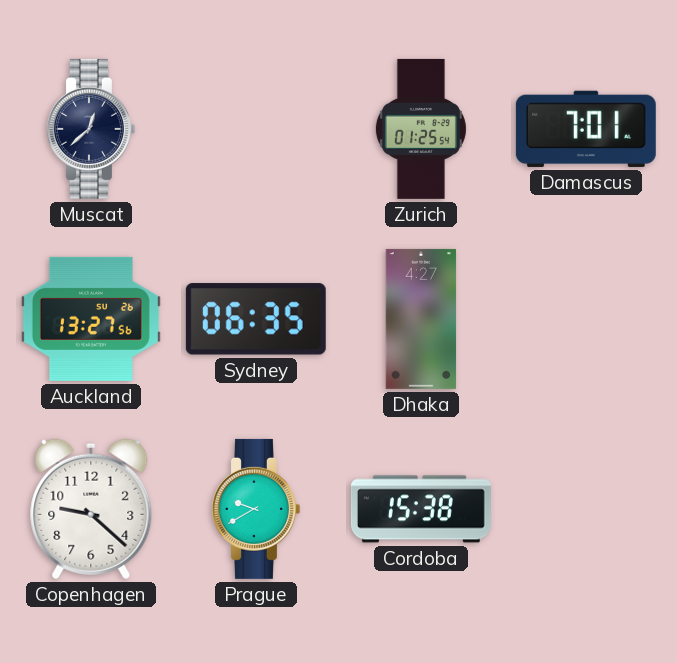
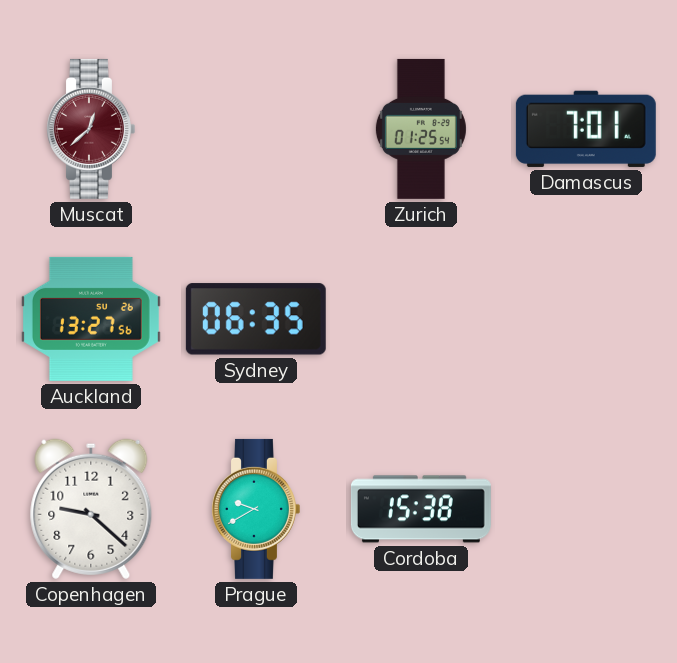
Muscat dial: navy -> burgundy
Dhaka: 4:27 -> none
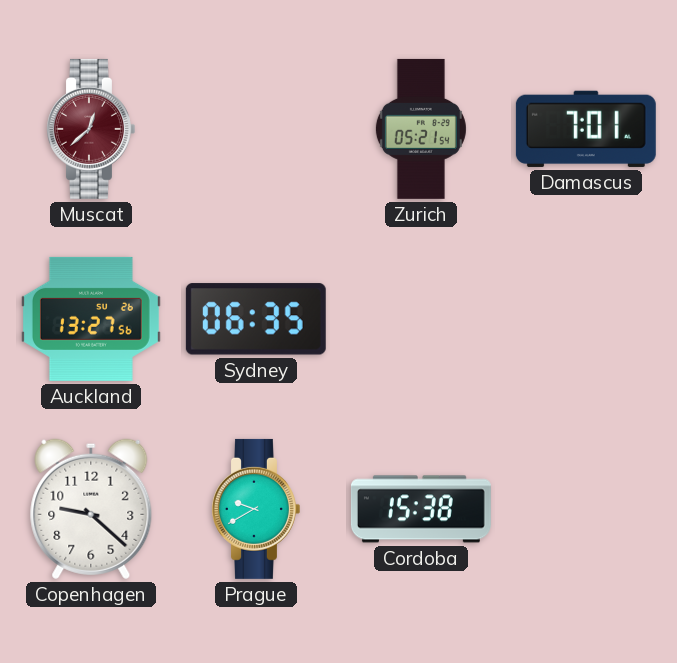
Zurich: 01:25 -> 05:21
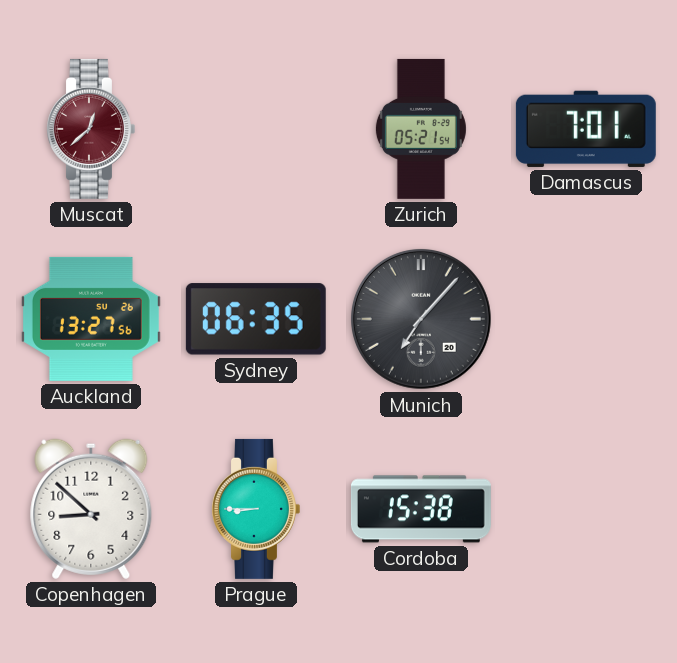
Munich: none -> 7:07
Copenhagen: 9:22 -> 8:52
Prague: 9:40 -> 8:45
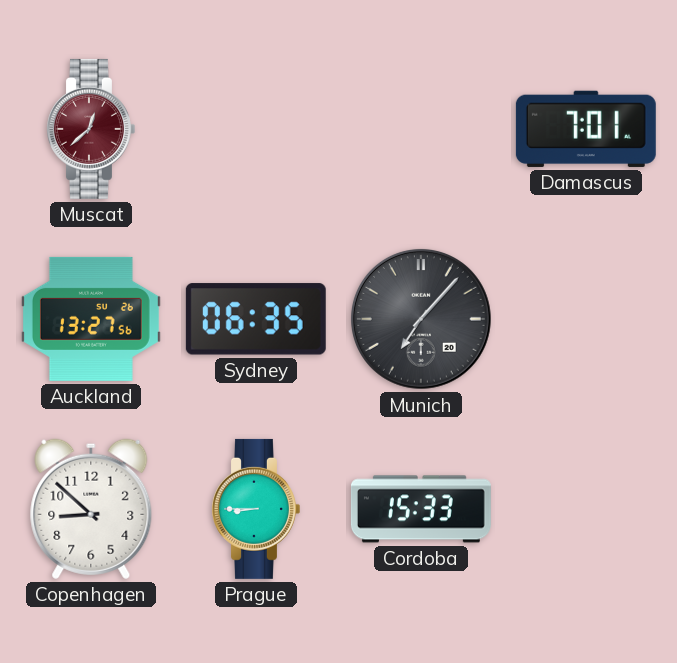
Zurich: 05:21 -> none
Cordoba: 15:38 -> 15:33
